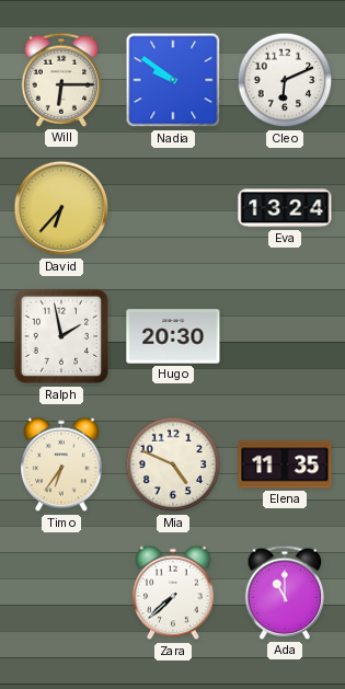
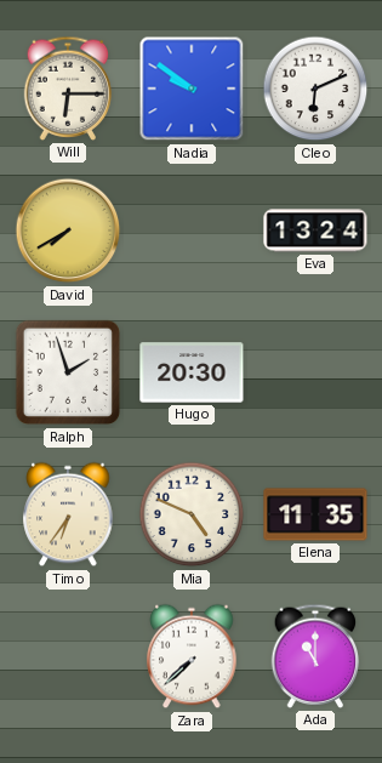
David: 6:37 -> 7:40
Ralph: 1:58 -> 1:57
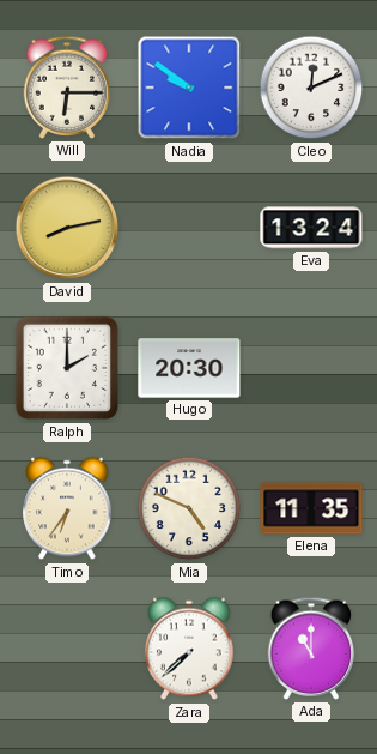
Cleo: 6:11 -> 12:11
David: 7:40 -> 8:13
Ralph: 1:57 -> 2:00
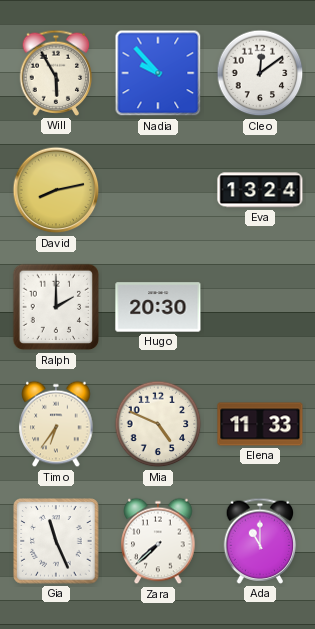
Will: 6:15 -> 5:55
Nadia: 9:51 -> 9:53
Cleo: 12:11 -> 12:09
Elena: 11:35 -> 11:33
Gia: none -> 11:26
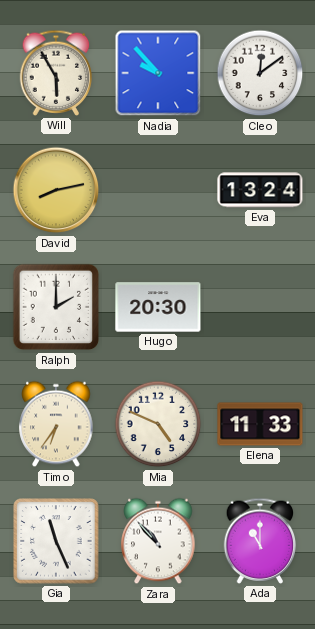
Zara: 7:38 -> 10:53
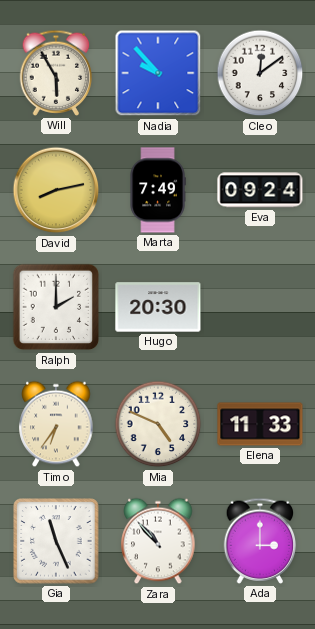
Marta: none -> 7:49
Eva: 13:24 -> 09:24
Ada: 11:00 -> 3:00
